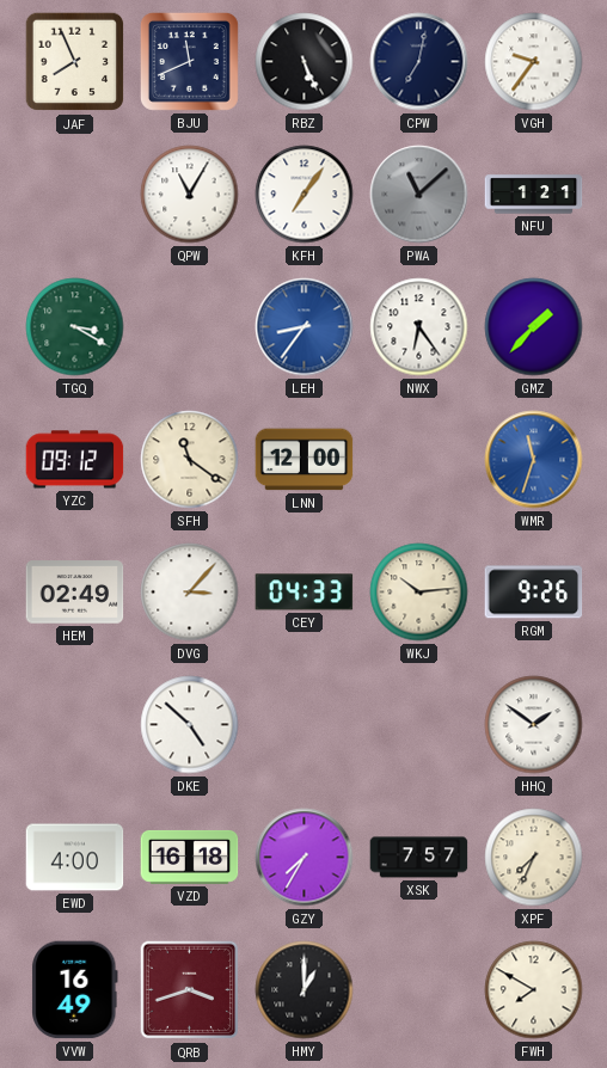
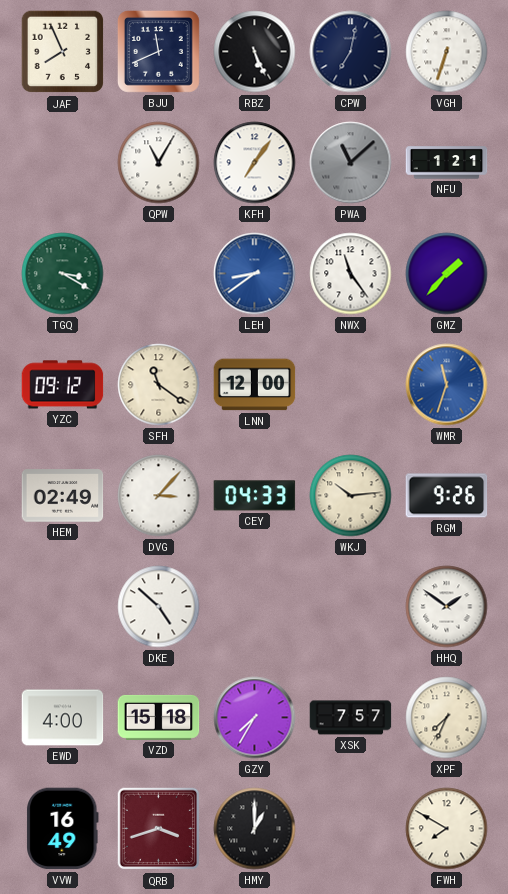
VGH: 9:36 -> 6:33
LEH: 8:36 -> 8:39
NWX: 6:24 -> 11:24
VZD: 16:18 -> 15:18
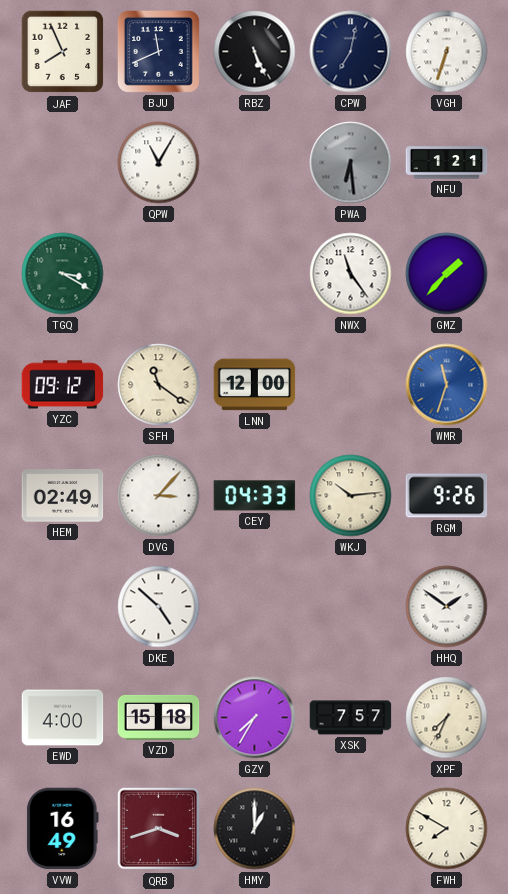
KFH: 7:06 -> none
PWA: 11:08 -> 6:29
LEH: 8:39 -> none
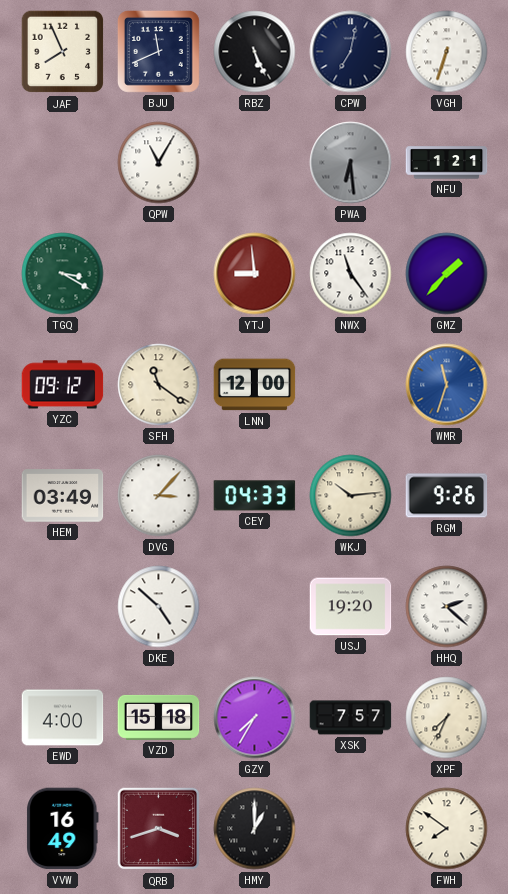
YTJ: none -> 8:59
HEM: 02:49 -> 03:49
USJ: none -> 19:20
HHQ: 1:51 -> 2:22
FWH: 7:50 -> 7:51
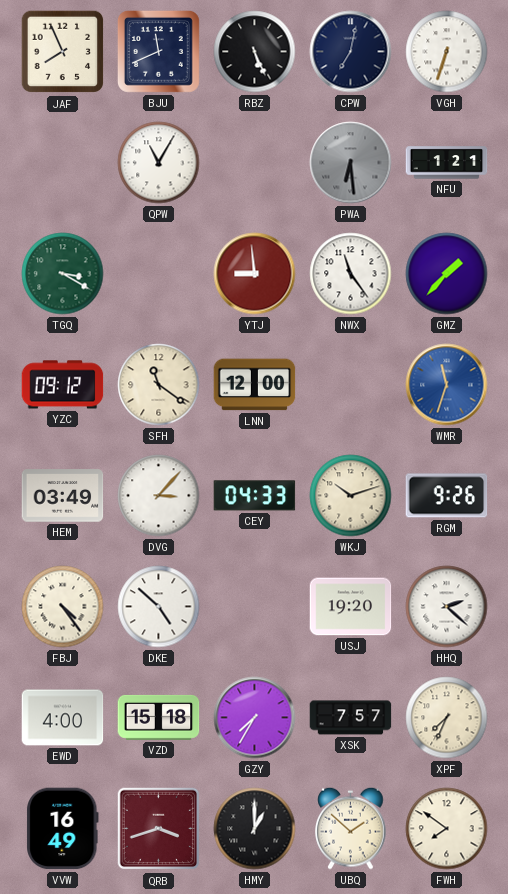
WKJ: 10:14 -> 10:12
FBJ: none -> 4:24
UBQ: none -> 1:52
